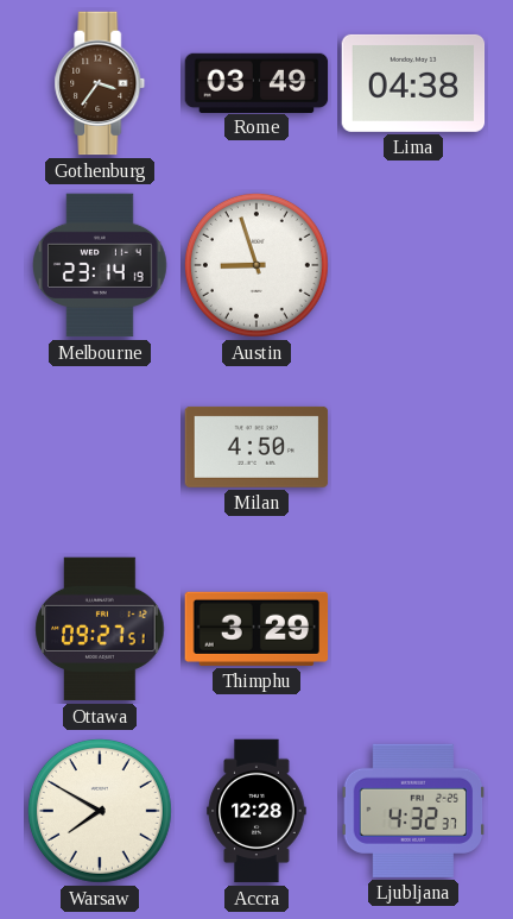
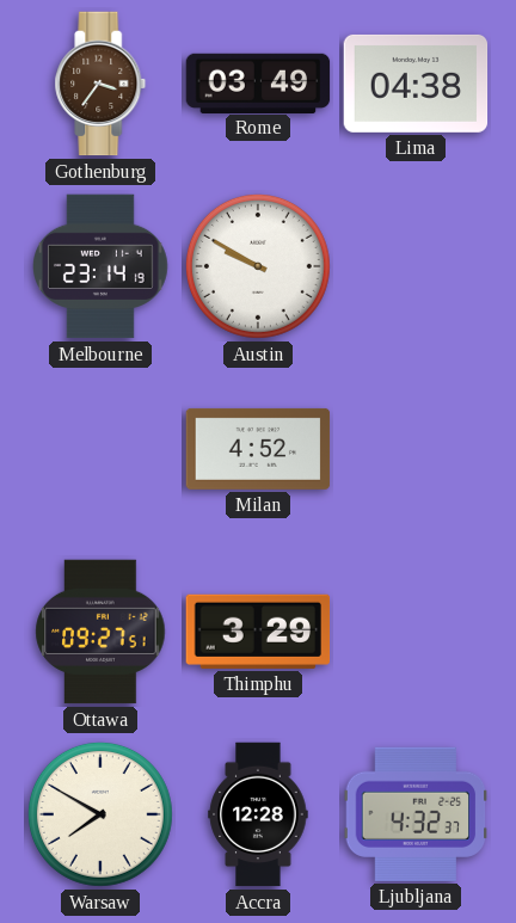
Austin: 8:57 -> 9:50
Milan: 4:50 -> 4:52
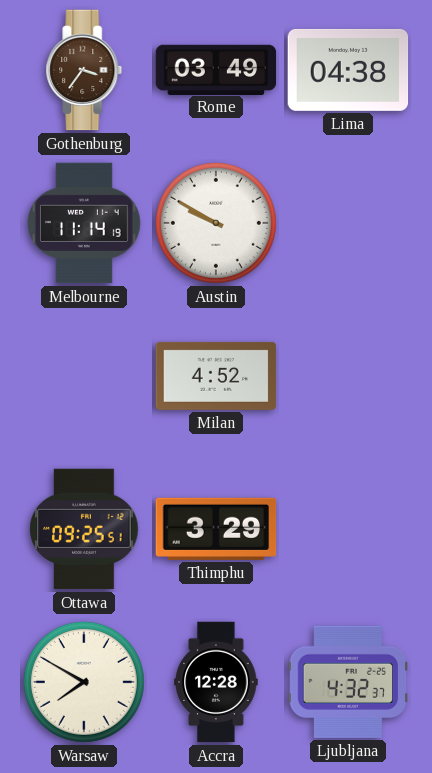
Melbourne: 23:14 -> 11:14
Ottawa: 09:27 -> 09:25
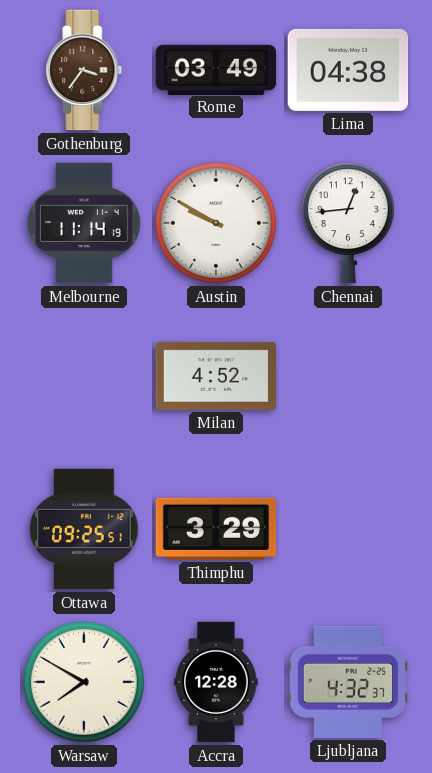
Chennai: none -> 12:44
